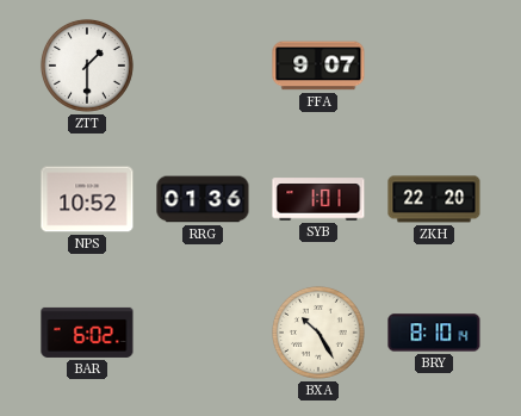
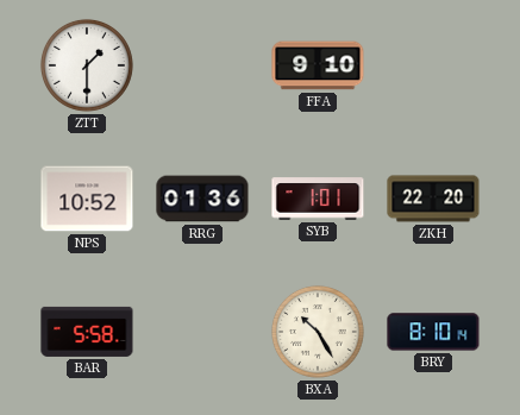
FFA: 9:07 -> 9:10
BAR: 6:02 -> 5:58
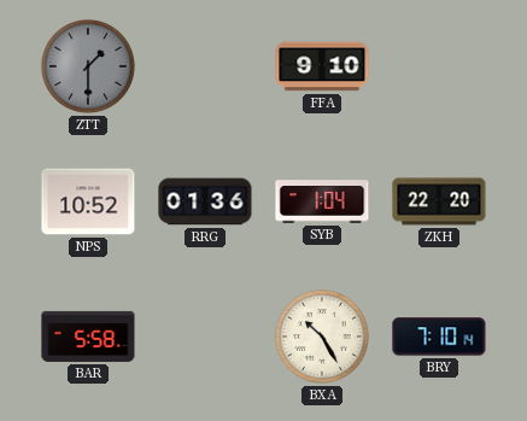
ZTT dial: white -> grey
SYB: 1:01 -> 1:04
BRY: 8:10 -> 7:10
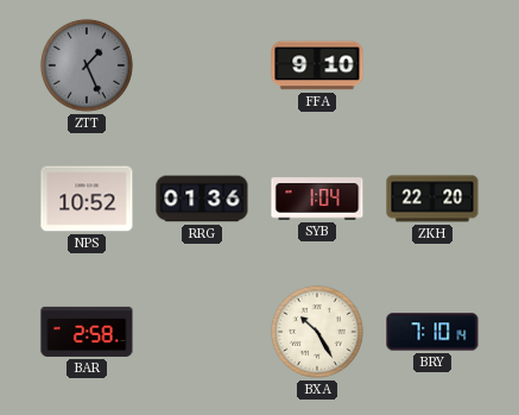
ZTT: 1:30 -> 1:26
BAR: 5:58 -> 2:58
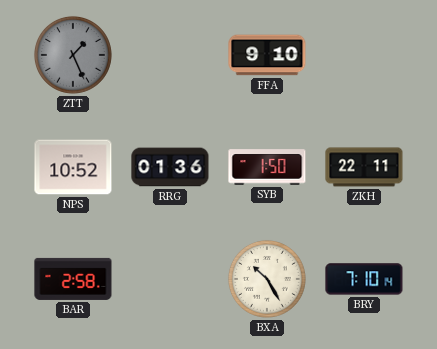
SYB: 1:04 -> 1:50
ZKH: 22:20 -> 22:11
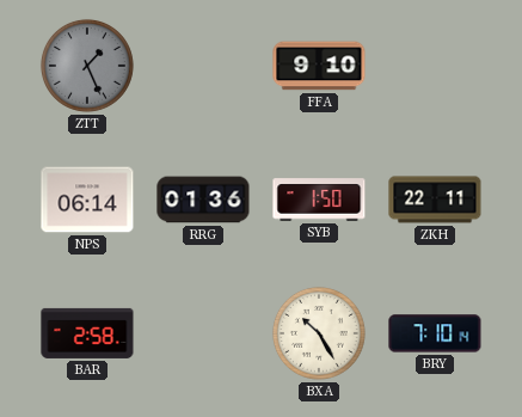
NPS: 10:52 -> 06:14
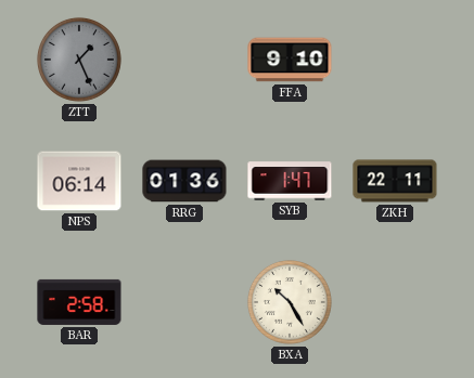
SYB: 1:50 -> 1:47
BRY: 7:10 -> none
